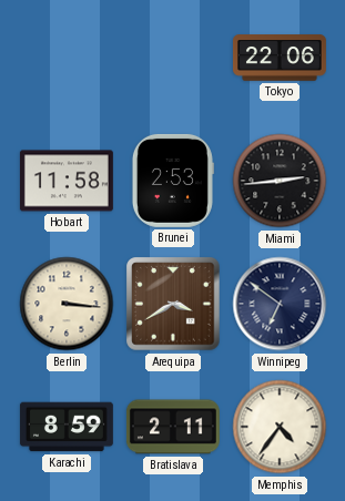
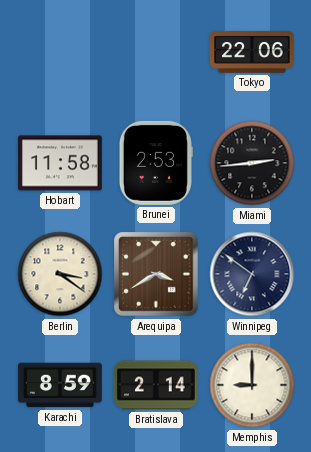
Berlin: 3:16 -> 3:21
Bratislava: 2:11 -> 2:14
Memphis: 4:36 -> 9:00
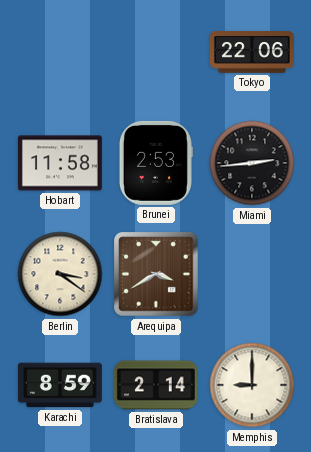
Winnipeg: 6:51 -> none
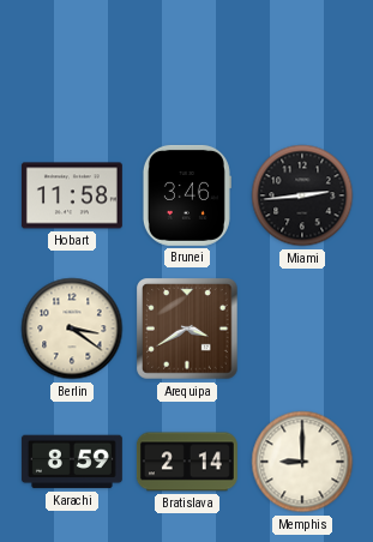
Tokyo: 22:06 -> none
Brunei: 2:53 -> 3:46
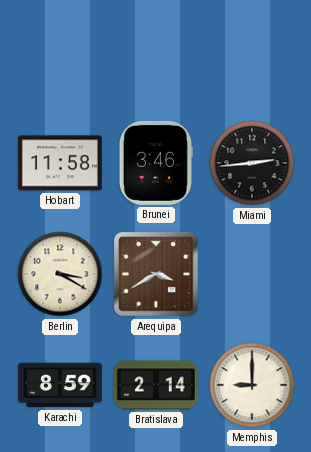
Berlin: 3:21 -> 3:20
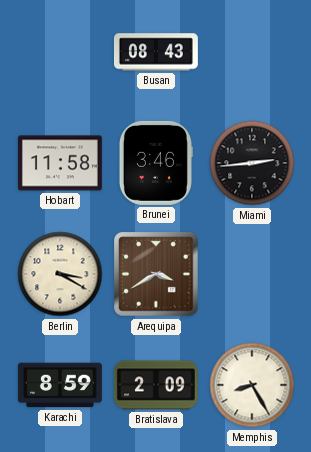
Busan: none -> 08:43
Bratislava: 2:14 -> 2:09
Memphis: 9:00 -> 8:25
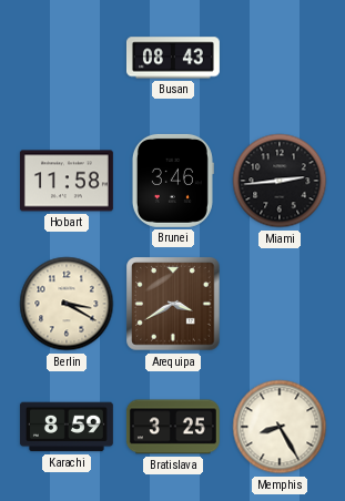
Bratislava: 2:09 -> 3:25
